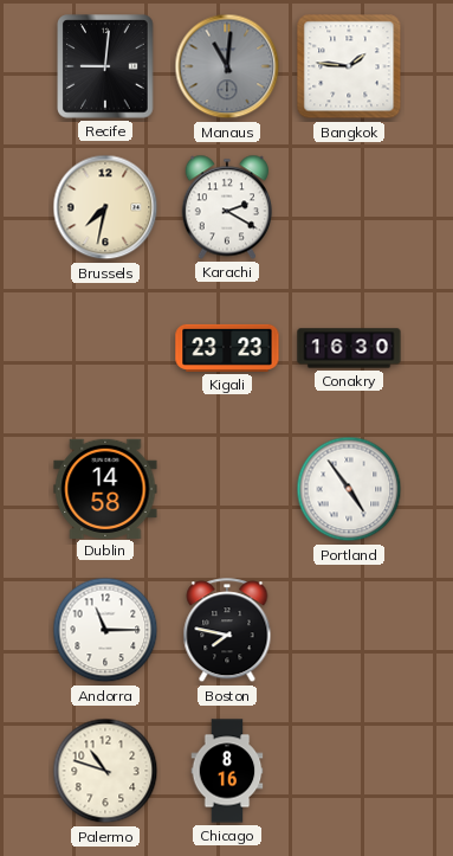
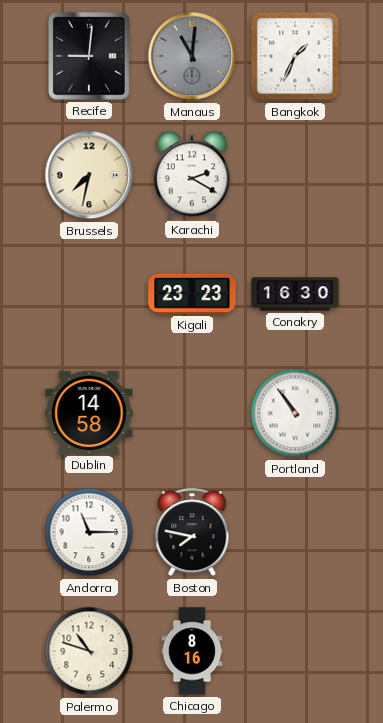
Bangkok: 1:46 -> 1:34
Portland: 4:54 -> 10:54
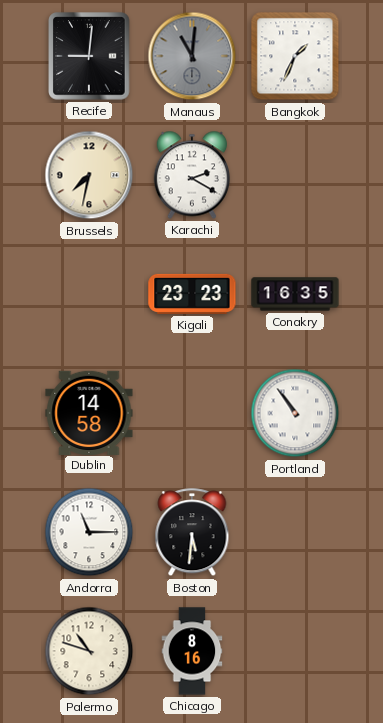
Conakry: 16:30 -> 16:35
Boston: 7:47 -> 5:31
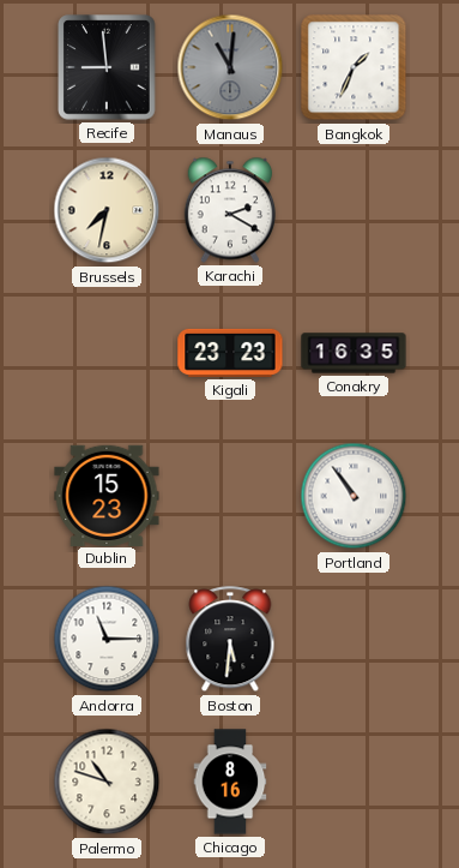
Recife: 9:01 -> 8:59
Dublin: 14:58 -> 15:23
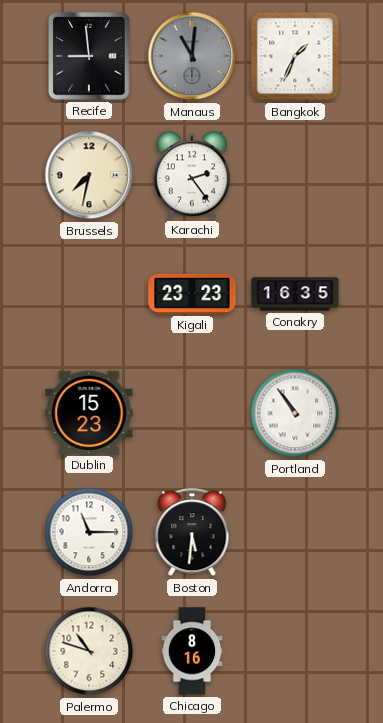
Karachi: 2:20 -> 2:24
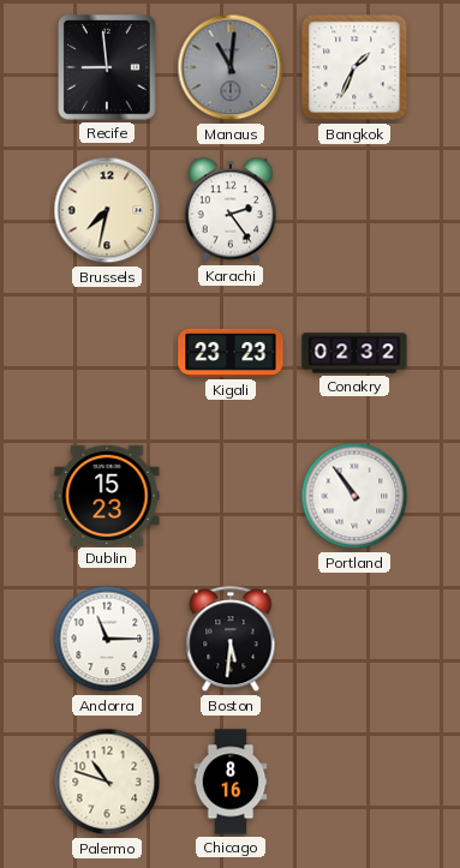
Conakry: 16:35 -> 02:32
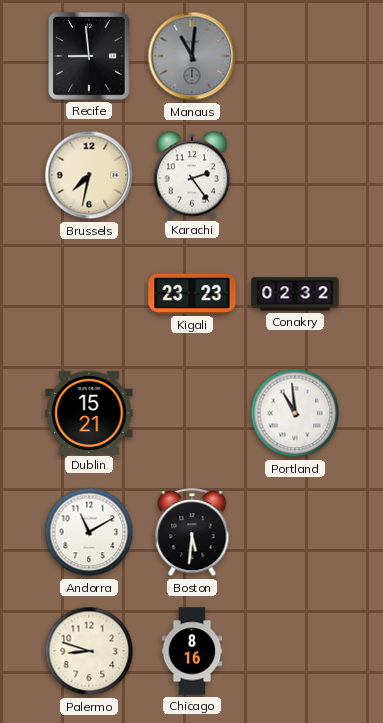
Bangkok: 1:34 -> none
Dublin: 15:23 -> 15:21
Portland: 10:54 -> 10:59
Andorra: 11:15 -> 11:10
Palermo: 10:48 -> 8:48
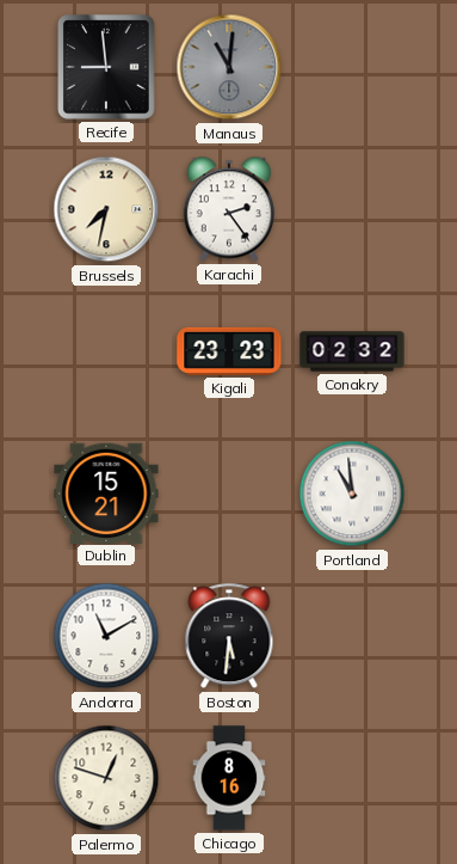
Palermo: 8:48 -> 12:48
